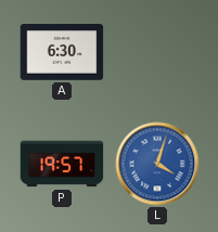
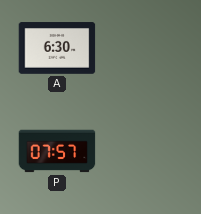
P: 19:57 -> 07:57
L: 4:03 -> none
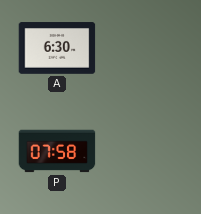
P: 07:57 -> 07:58
